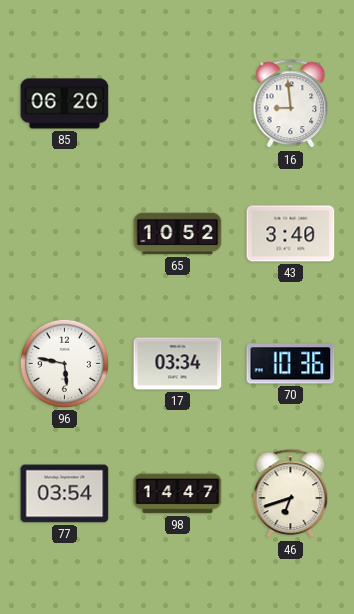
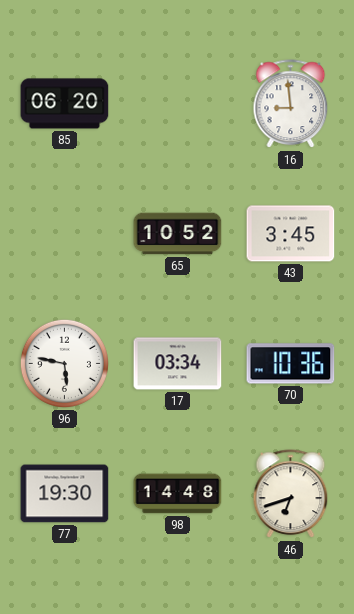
43: 3:40 -> 3:45
77: 03:54 -> 19:30
98: 14:47 -> 14:48
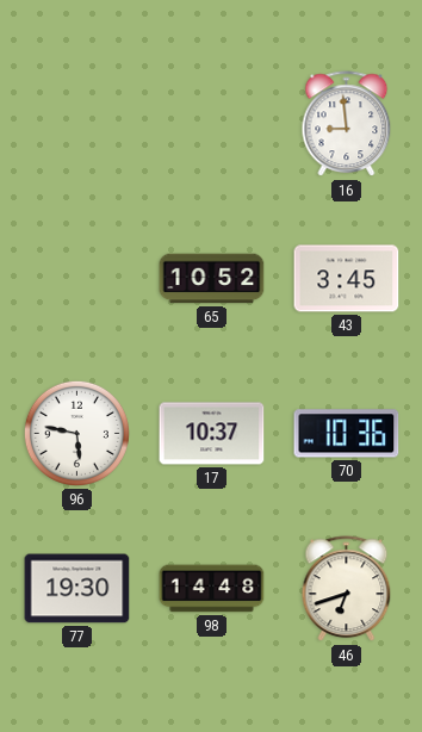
85: 06:20 -> none
17: 03:34 -> 10:37
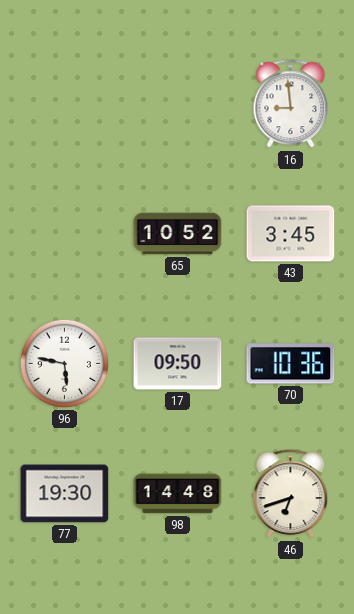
17: 10:37 -> 09:50
